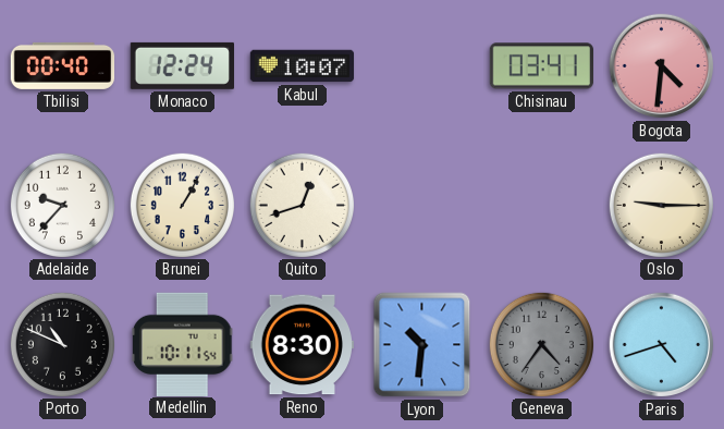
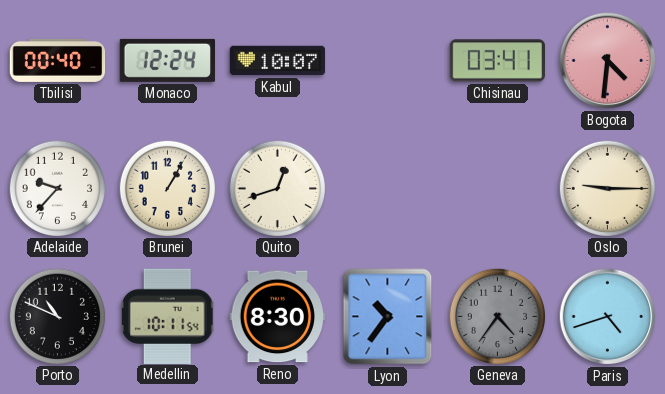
Lyon: 10:31 -> 10:36
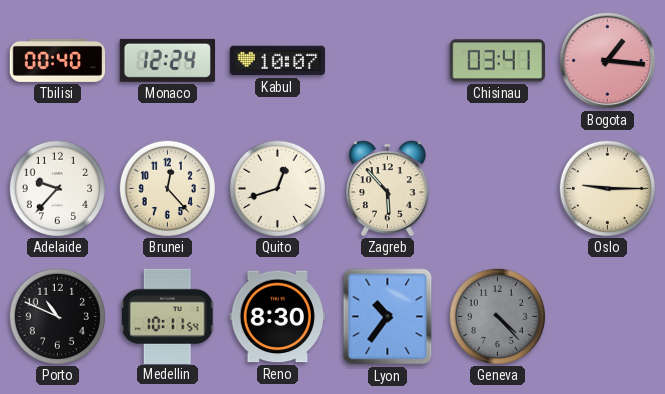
Bogota: 4:31 -> 1:16
Brunei: 1:05 -> 12:23
Zagreb: none -> 5:53
Geneva: 4:36 -> 4:23
Paris: 4:42 -> none
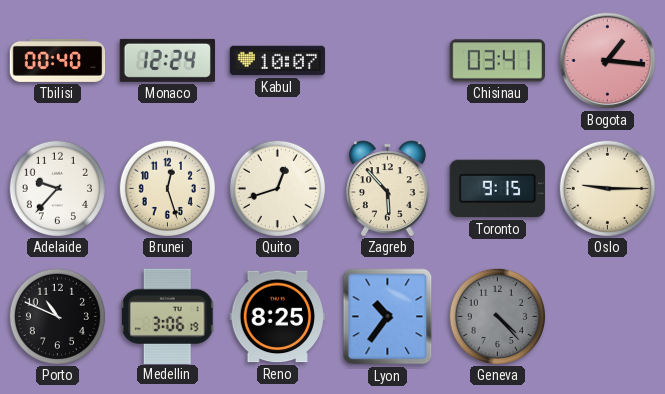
Brunei: 12:23 -> 12:27
Toronto: none -> 9:15
Medellin: 10:11 -> 3:06
Reno: 8:30 -> 8:25
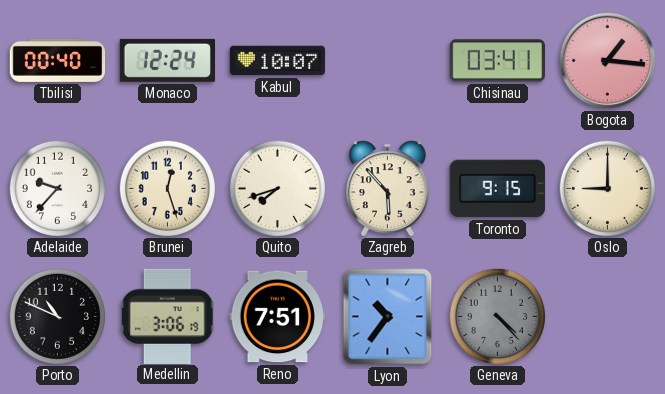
Quito: 12:42 -> 7:42
Oslo: 9:15 -> 9:00
Reno: 8:25 -> 7:51
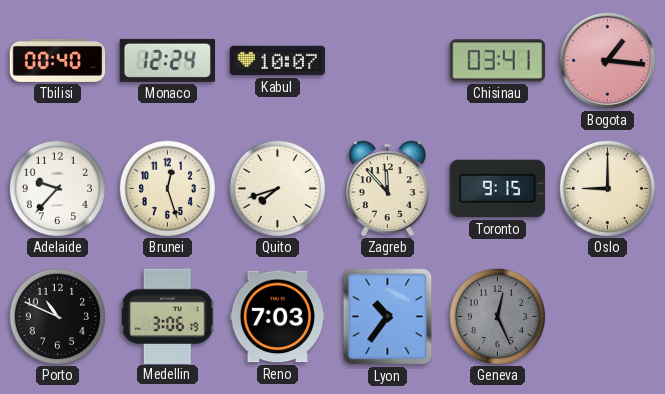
Zagreb: 5:53 -> 11:53
Reno: 7:51 -> 7:03
Geneva: 4:23 -> 12:26
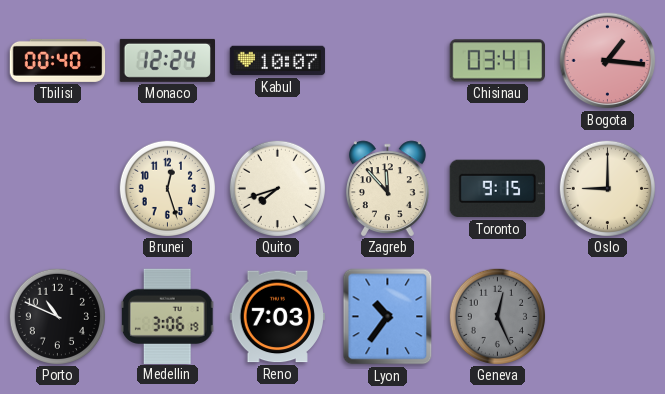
Adelaide: 9:37 -> none
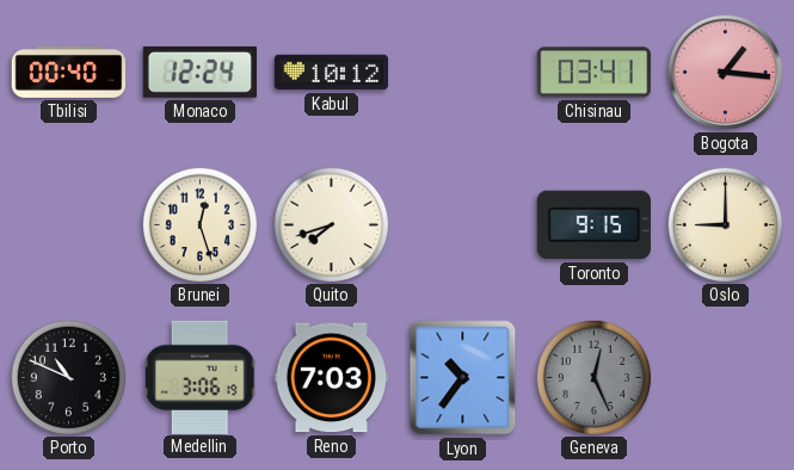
Kabul: 10:07 -> 10:12
Zagreb: 11:53 -> none
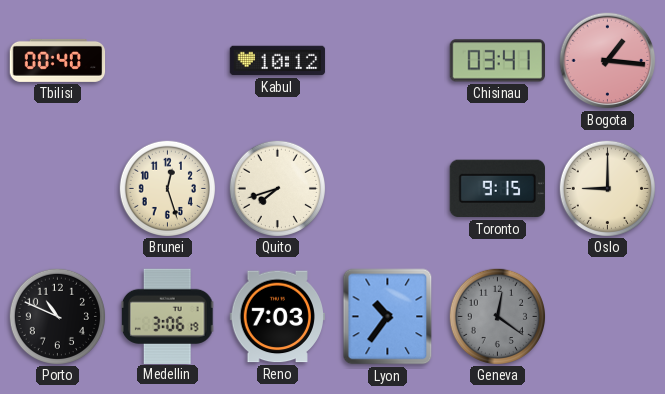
Monaco: 12:24 -> none
Geneva: 12:26 -> 12:21
